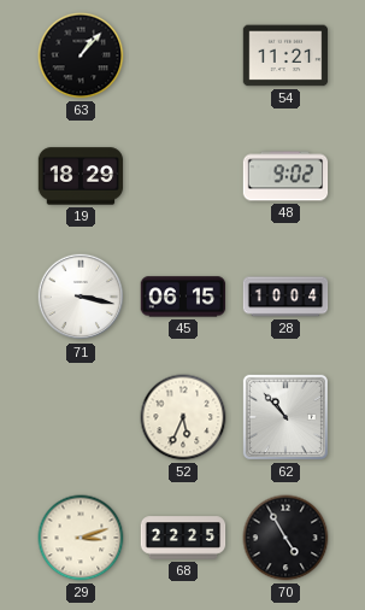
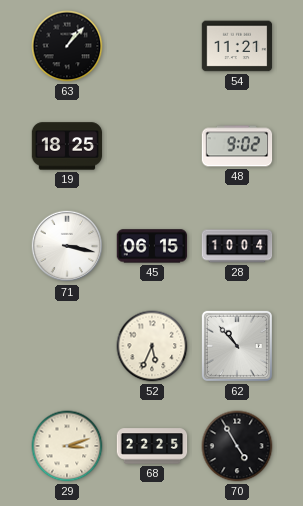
19: 18:29 -> 18:25
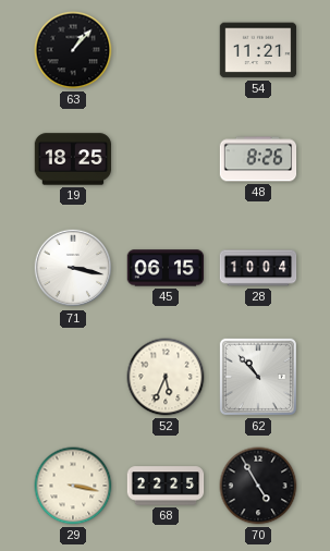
48: 9:02 -> 8:26
29: 3:12 -> 3:17
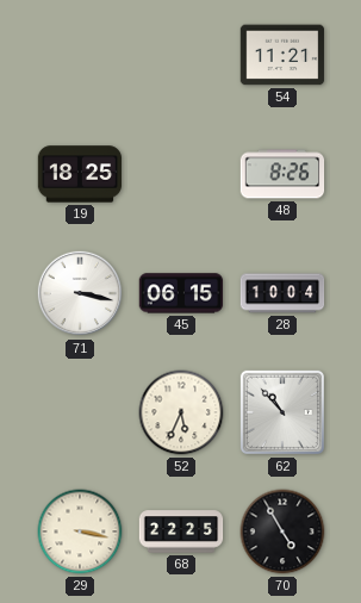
63: 1:07 -> none
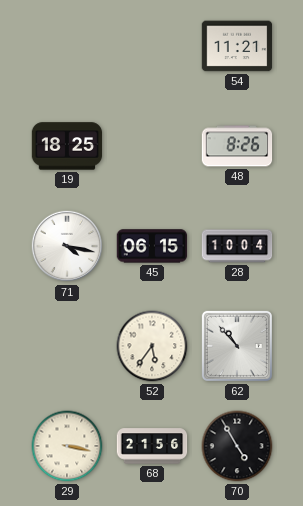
71: 3:17 -> 4:17
52: 5:34 -> 5:36
68: 22:25 -> 21:56
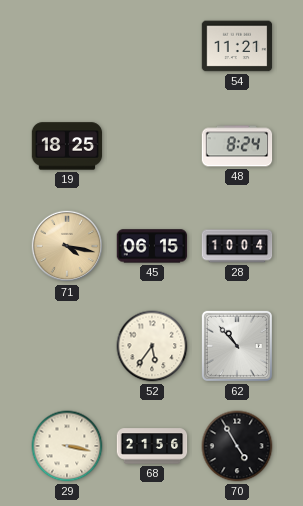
48: 8:26 -> 8:24
71 dial: white -> champagne
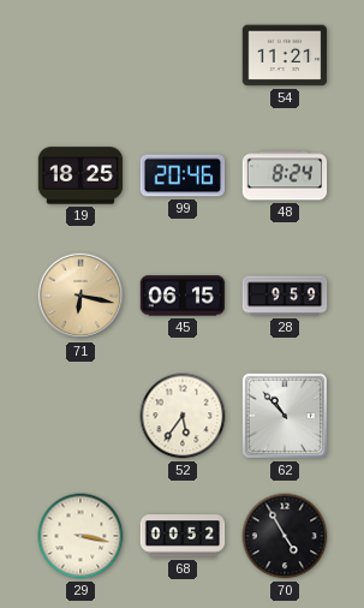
99: none -> 20:46
71: 4:17 -> 6:17
28: 10:04 -> 9:59
68: 21:56 -> 00:52
